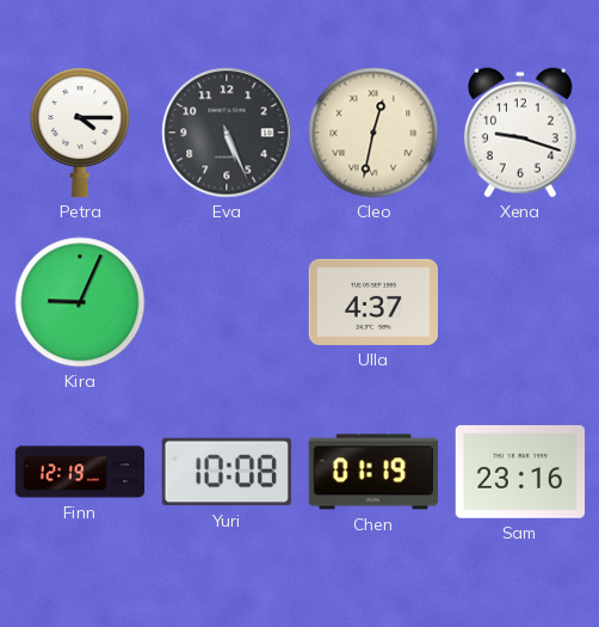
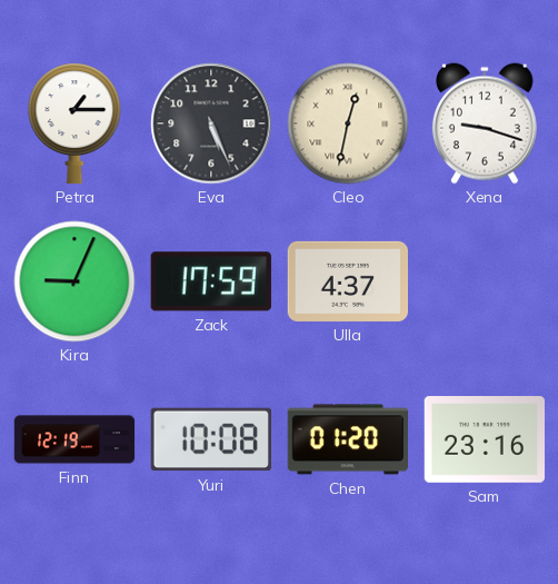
Petra: 4:15 -> 1:15
Zack: none -> 17:59
Chen: 01:19 -> 01:20
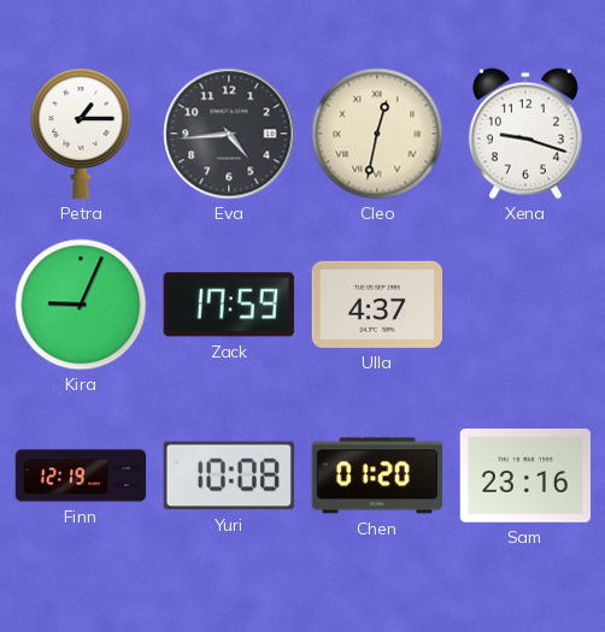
Eva: 5:26 -> 4:44
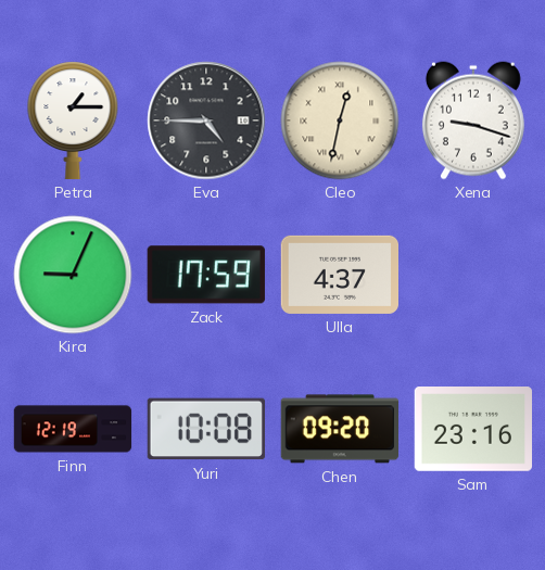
Eva: 4:44 -> 4:45
Chen: 01:20 -> 09:20
